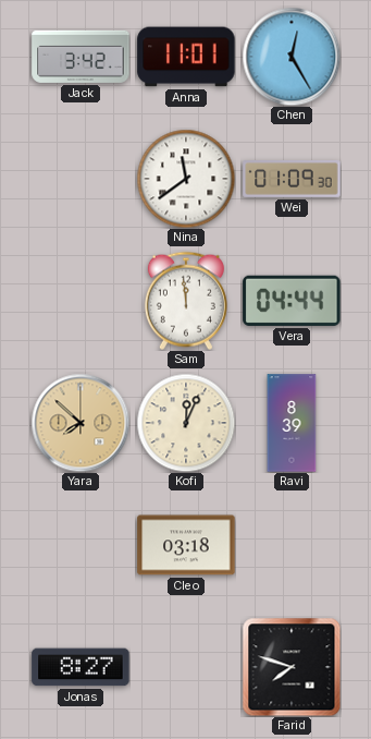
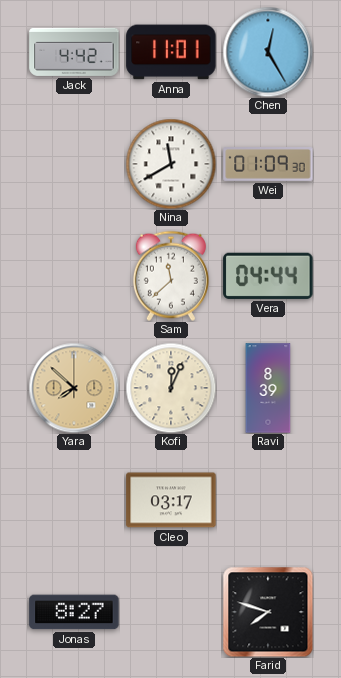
Jack: 3:42 -> 4:42
Nina: 11:39 -> 11:40
Sam: 11:59 -> 11:38
Cleo: 03:18 -> 03:17
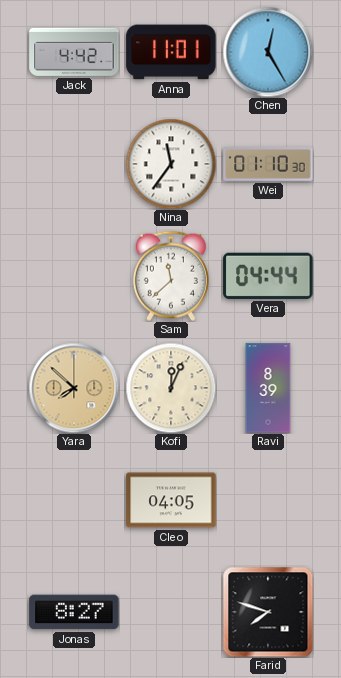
Nina: 11:40 -> 11:36
Wei: 01:09 -> 01:10
Cleo: 03:17 -> 04:05
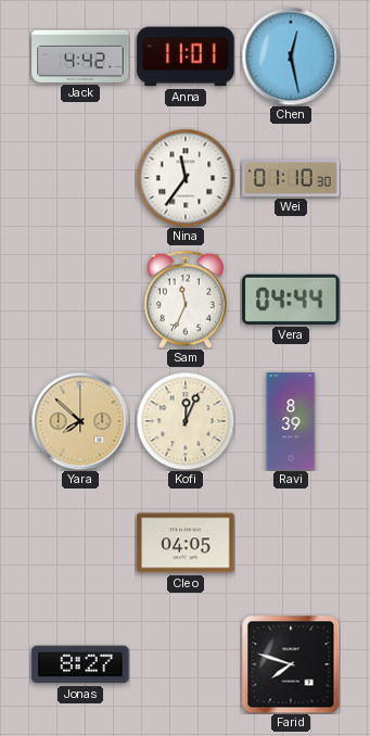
Chen: 12:25 -> 12:28
Sam: 11:38 -> 11:34
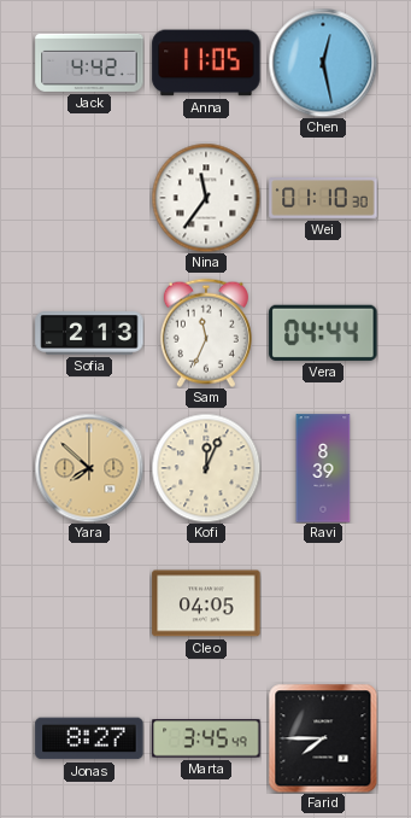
Anna: 11:01 -> 11:05
Sofia: none -> 2:13
Marta: none -> 3:45
Farid: 7:48 -> 7:45
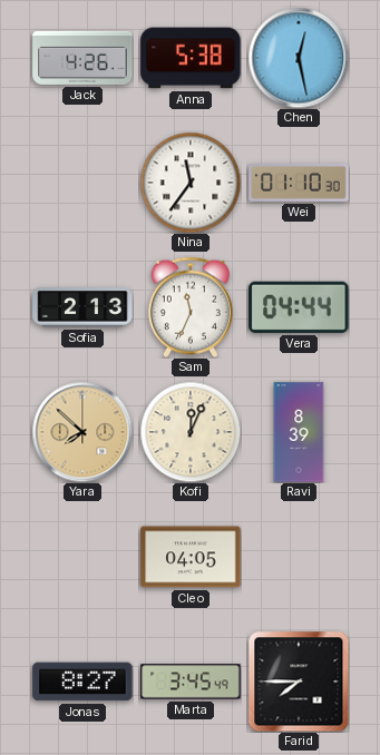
Jack: 4:42 -> 4:26
Anna: 11:05 -> 5:38
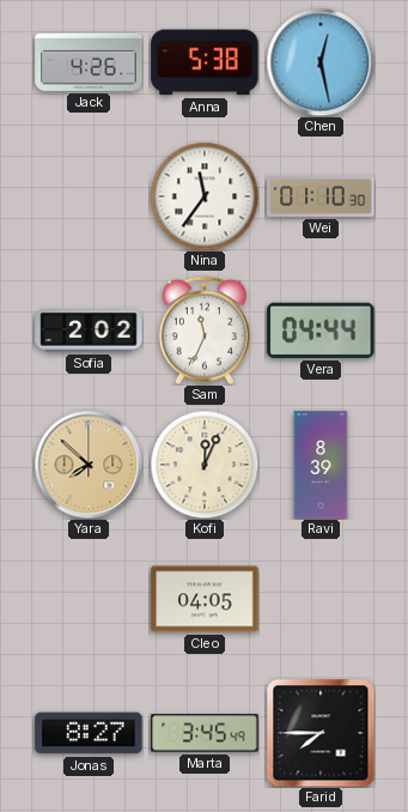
Sofia: 2:13 -> 2:02
